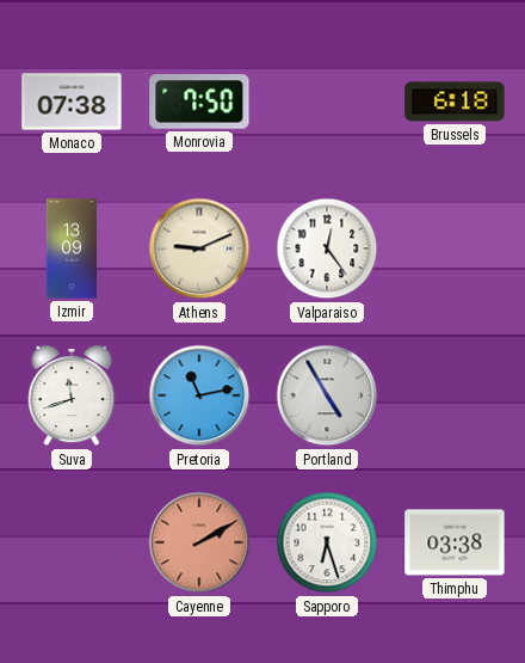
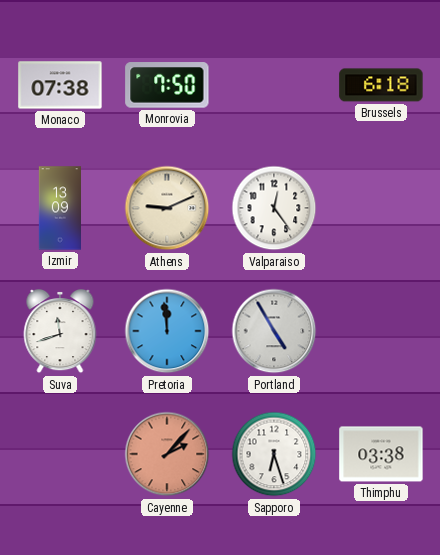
Pretoria: 11:13 -> 11:59
Cayenne: 2:10 -> 2:07
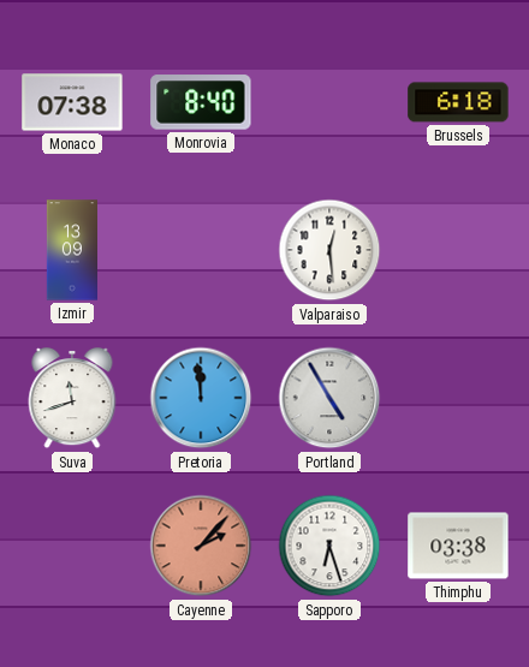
Monrovia: 7:50 -> 8:40
Athens: 9:11 -> none
Valparaiso: 12:24 -> 12:29
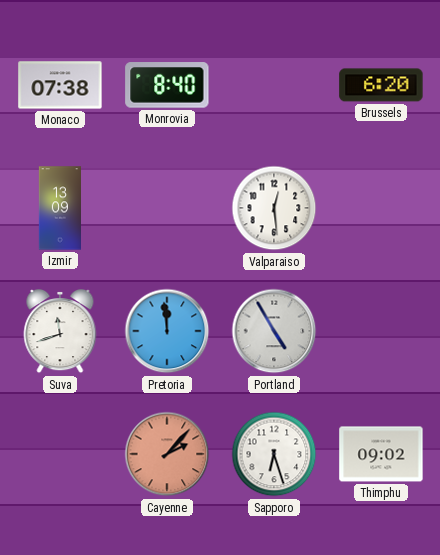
Brussels: 6:18 -> 6:20
Thimphu: 03:38 -> 09:02
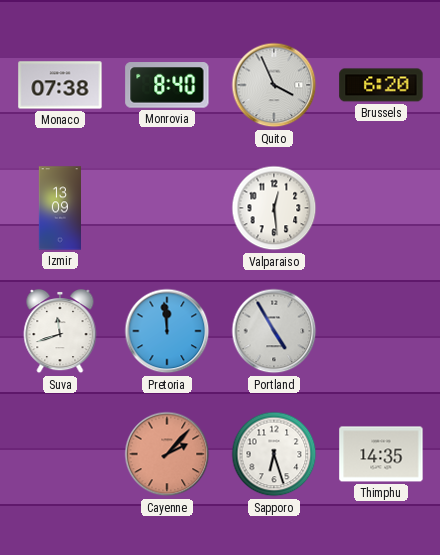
Quito: none -> 3:56
Thimphu: 09:02 -> 14:35
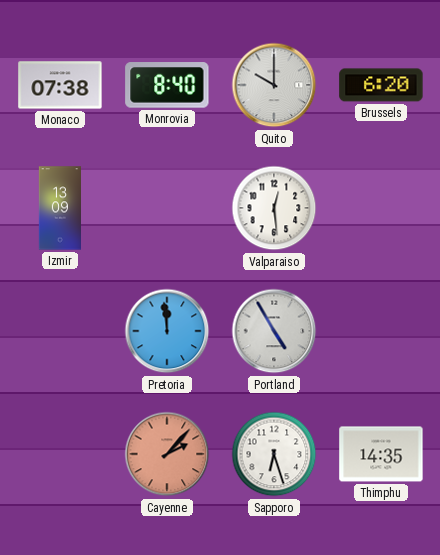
Quito: 3:56 -> 10:00
Suva: 11:42 -> none
